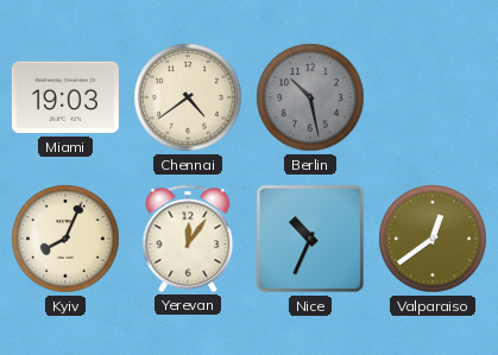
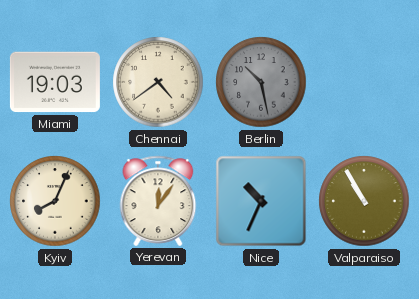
Valparaiso: 12:39 -> 10:55
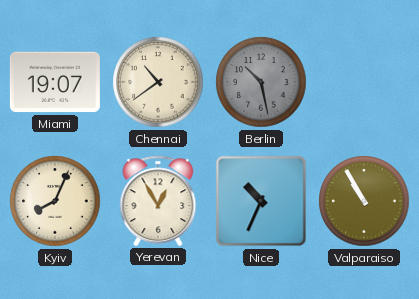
Miami: 19:03 -> 19:07
Chennai: 4:39 -> 10:39
Yerevan: 12:06 -> 12:55
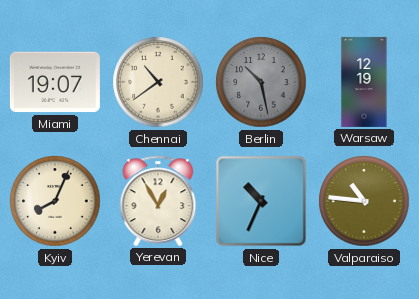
Warsaw: none -> 12:19
Valparaiso: 10:55 -> 10:46
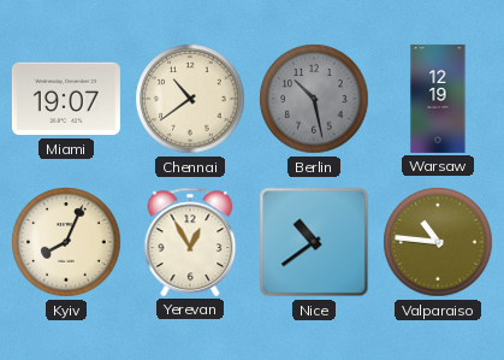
Nice: 10:34 -> 10:39
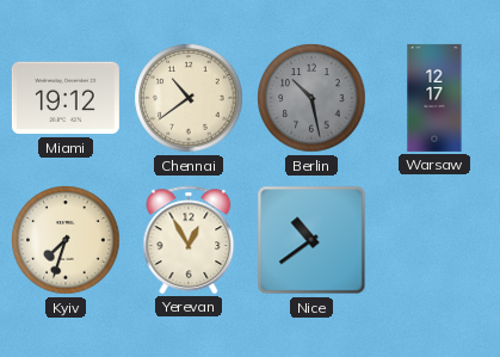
Miami: 19:07 -> 19:12
Warsaw: 12:19 -> 12:17
Kyiv: 8:04 -> 7:33
Valparaiso: 10:46 -> none
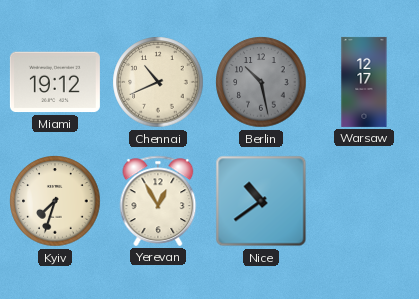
Chennai: 10:39 -> 10:41
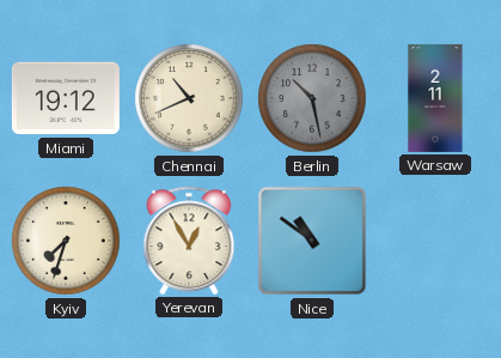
Warsaw: 12:17 -> 2:11
Nice: 10:39 -> 10:51
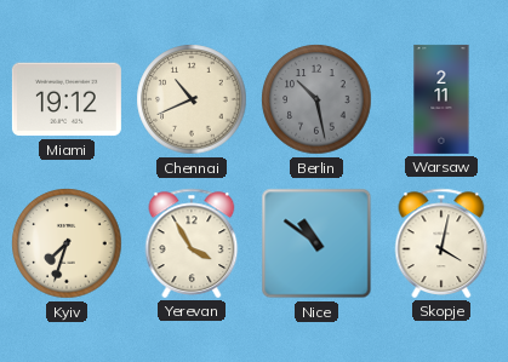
Yerevan: 12:55 -> 3:55
Skopje: none -> 4:02
